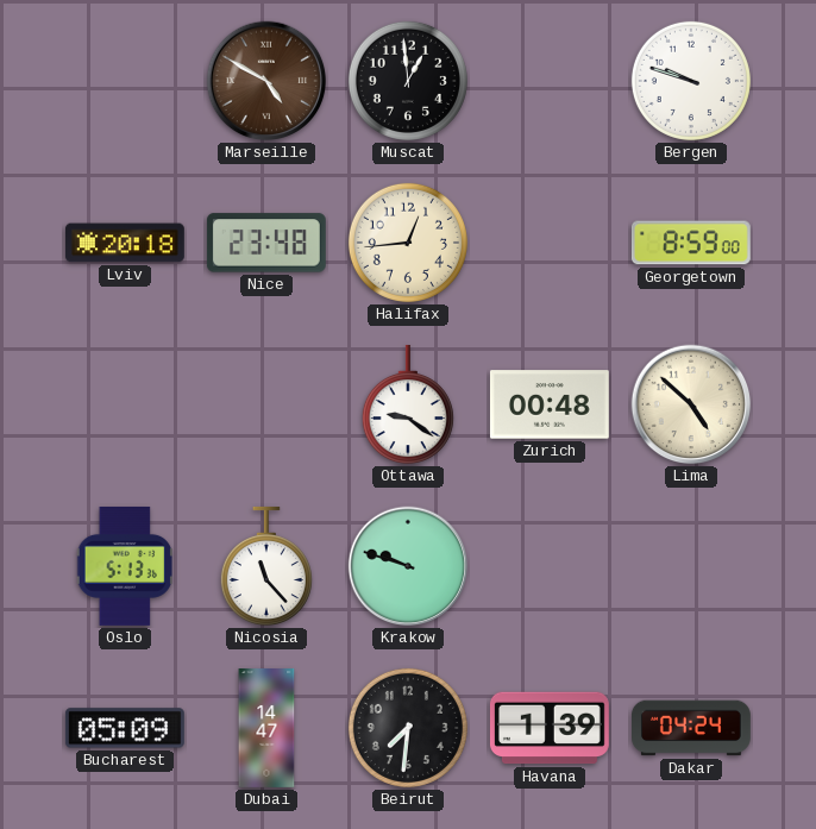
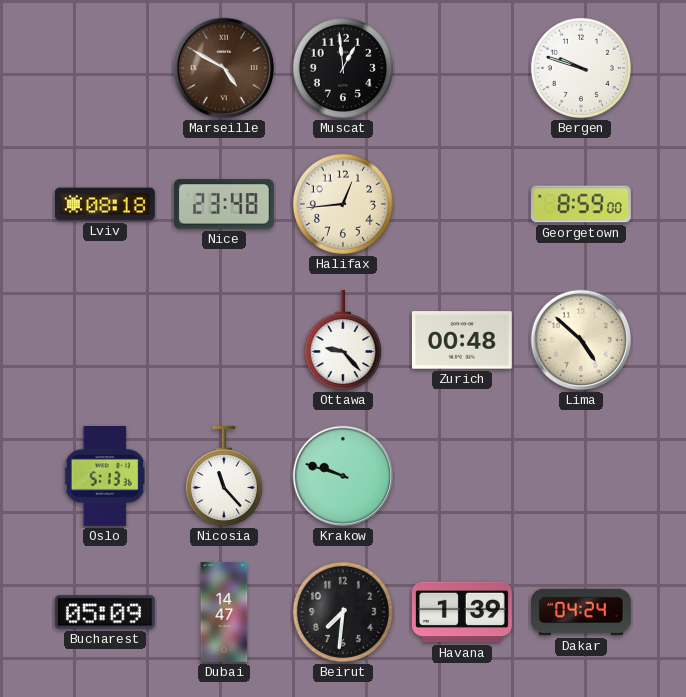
Lviv: 20:18 -> 08:18
Ottawa: 9:21 -> 9:23
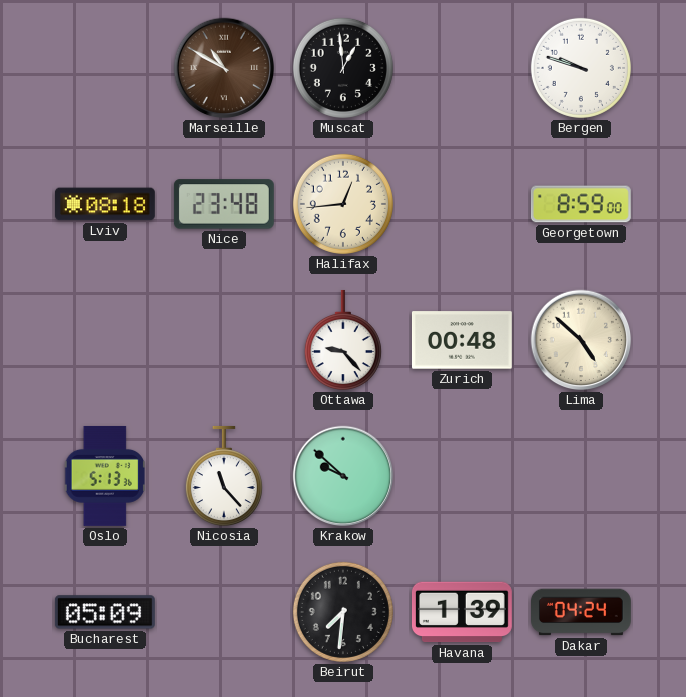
Marseille: 4:50 -> 10:50
Krakow: 9:48 -> 9:52
Dubai: 14:47 -> none
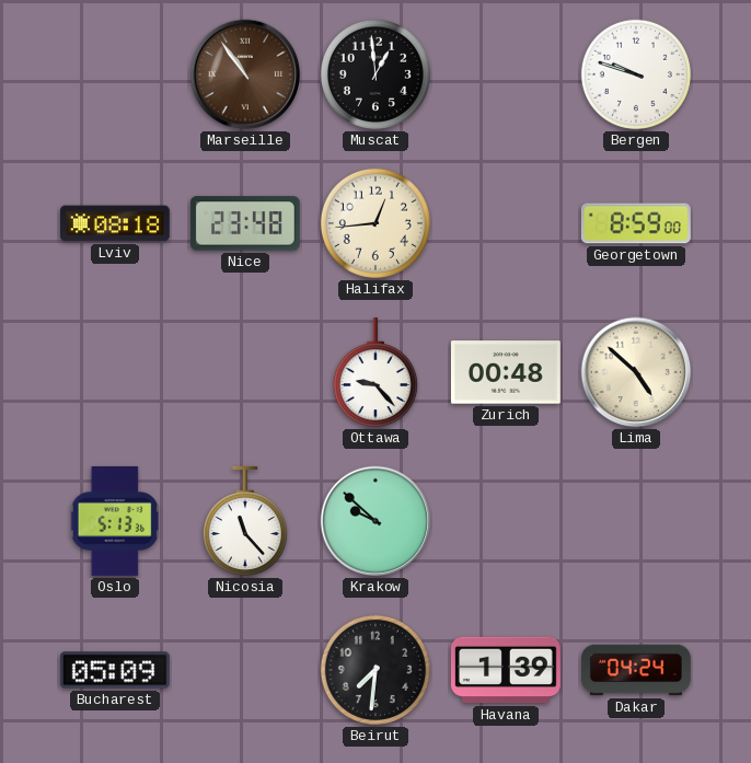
Marseille: 10:50 -> 10:54
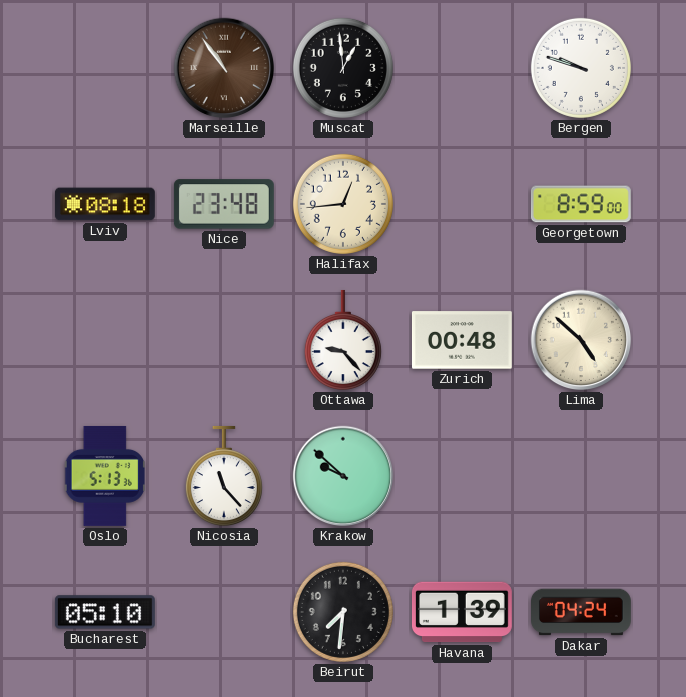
Bucharest: 05:09 -> 05:10
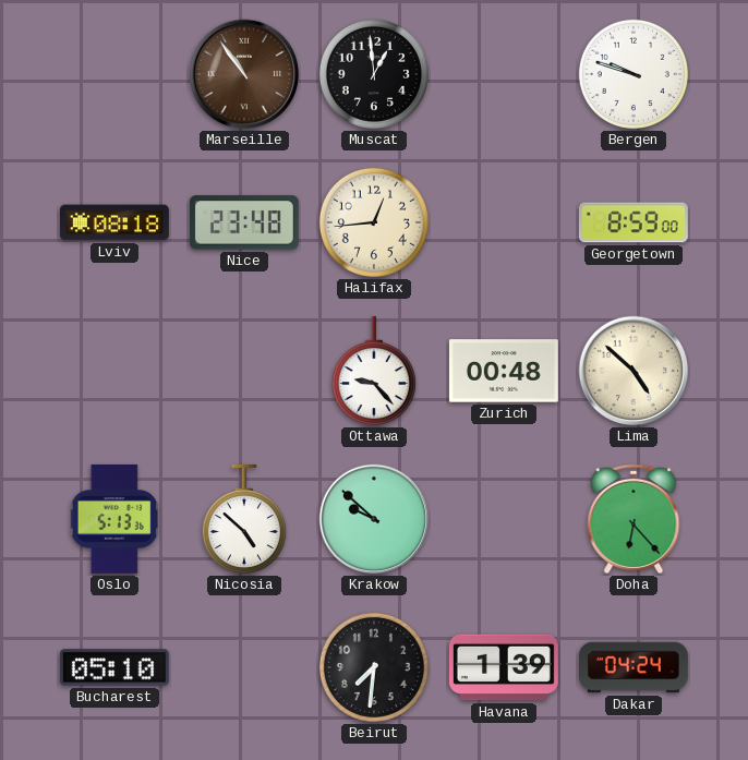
Nicosia: 11:23 -> 4:52
Doha: none -> 6:23
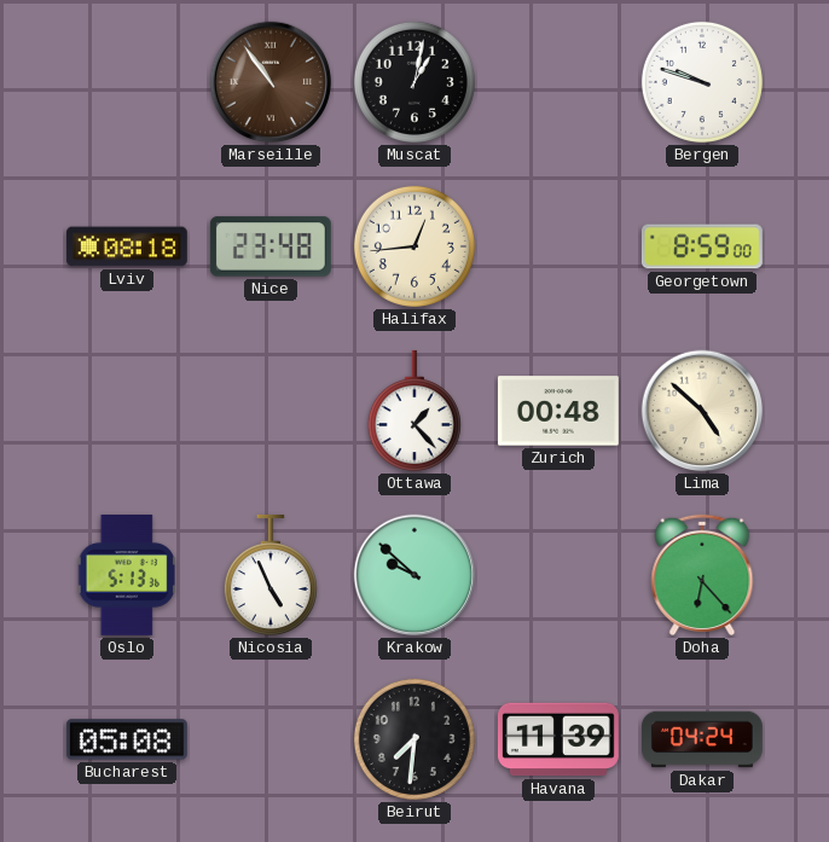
Muscat: 12:59 -> 1:02
Ottawa: 9:23 -> 1:23
Nicosia: 4:52 -> 4:56
Bucharest: 05:10 -> 05:08
Havana: 1:39 -> 11:39
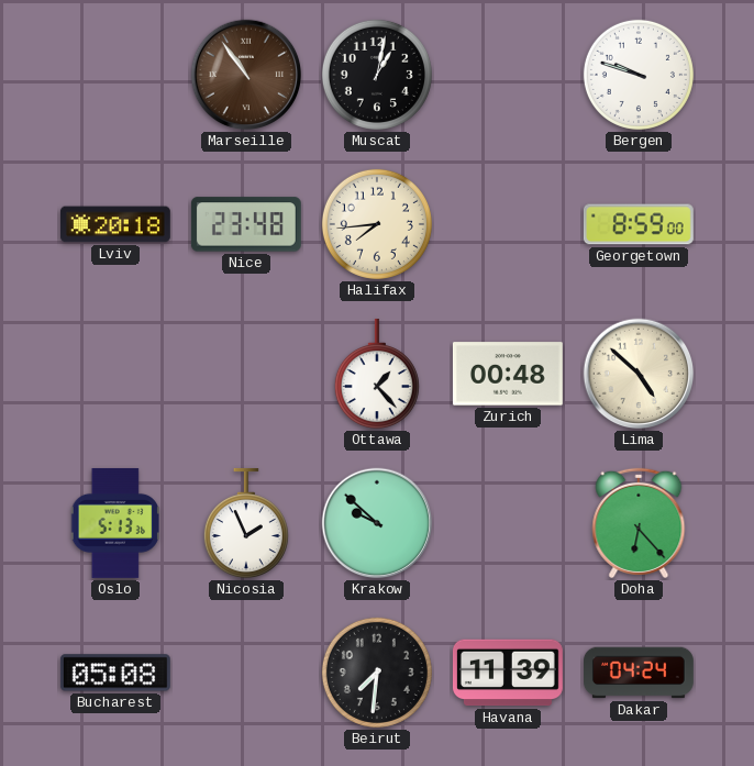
Lviv: 08:18 -> 20:18
Halifax: 12:44 -> 7:44
Nicosia: 4:56 -> 1:56
